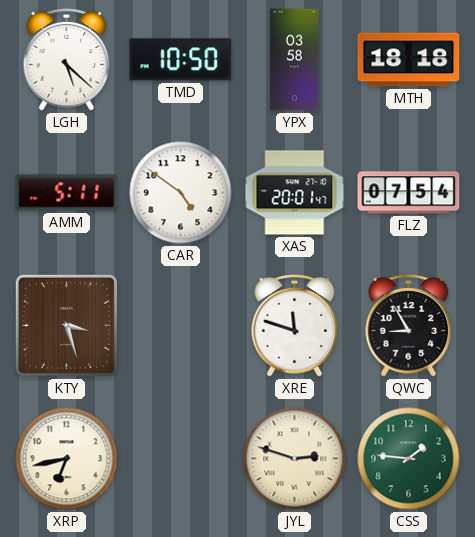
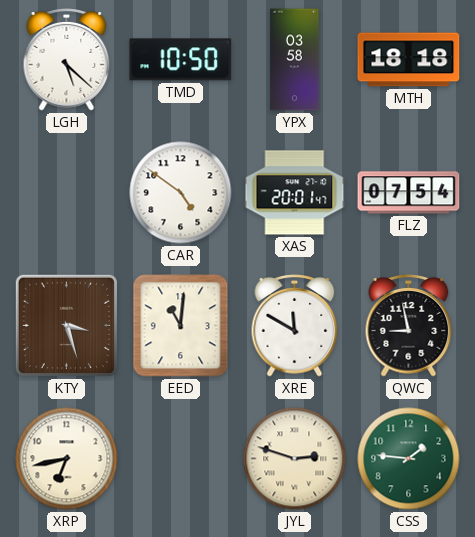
AMM: 5:11 -> none
EED: none -> 11:01
XRE: 11:48 -> 11:50
QWC: 8:55 -> 8:58
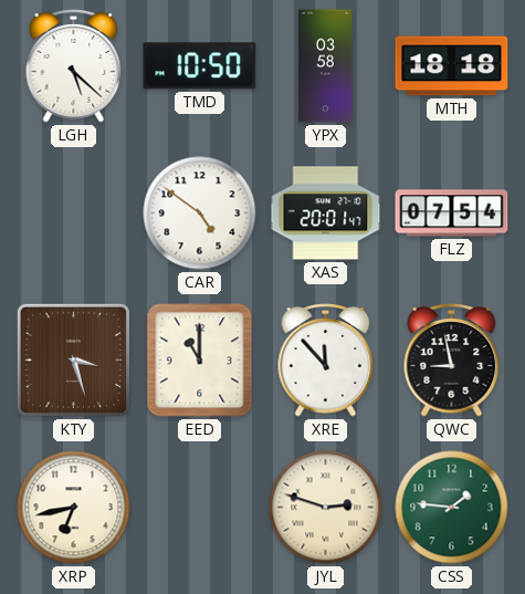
EED: 11:01 -> 11:00
XRE: 11:50 -> 11:53
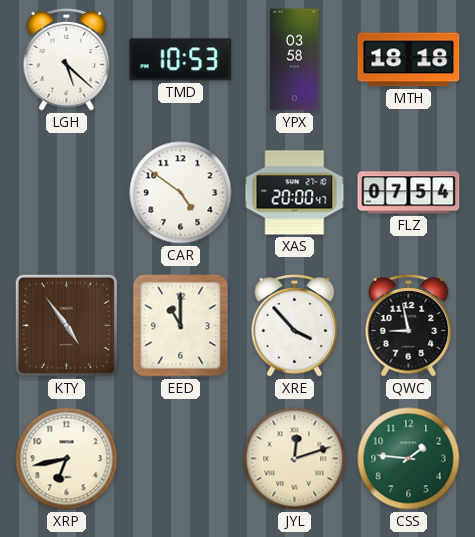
TMD: 10:50 -> 10:53
XAS: 20:01 -> 20:00
KTY: 3:27 -> 4:54
XRE: 11:53 -> 3:53
JYL: 2:48 -> 12:12
